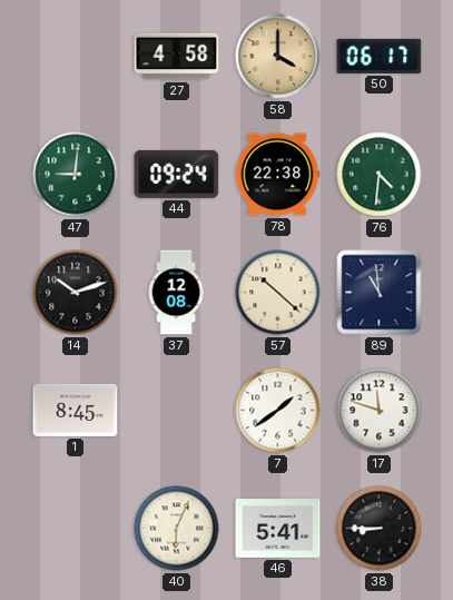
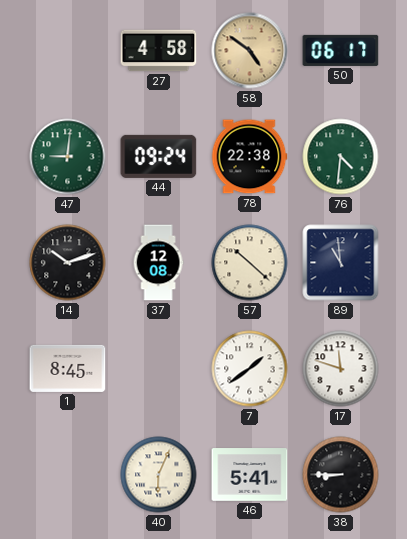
58: 4:00 -> 4:51
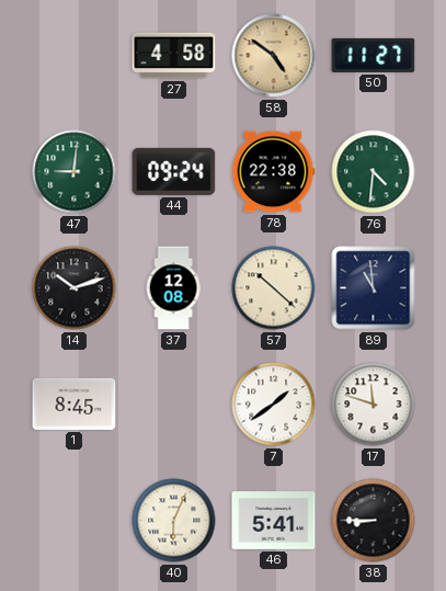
50: 06:17 -> 11:27
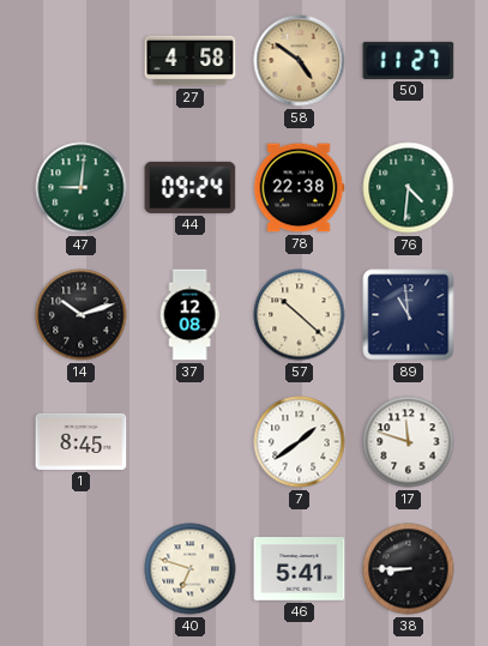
40: 6:04 -> 6:48
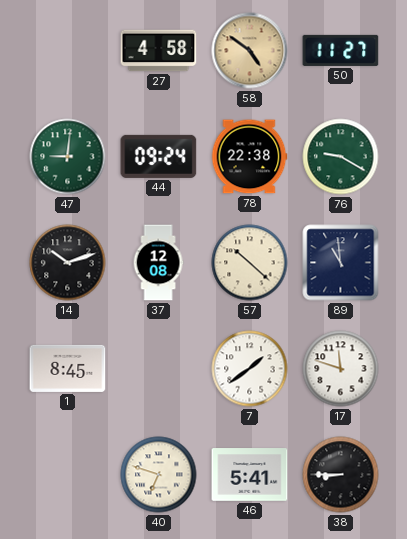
76: 4:31 -> 9:20
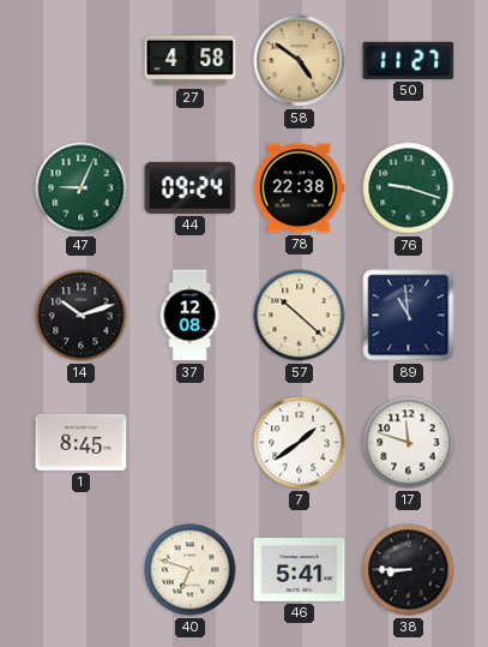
47: 9:01 -> 9:04
76: 9:20 -> 9:18
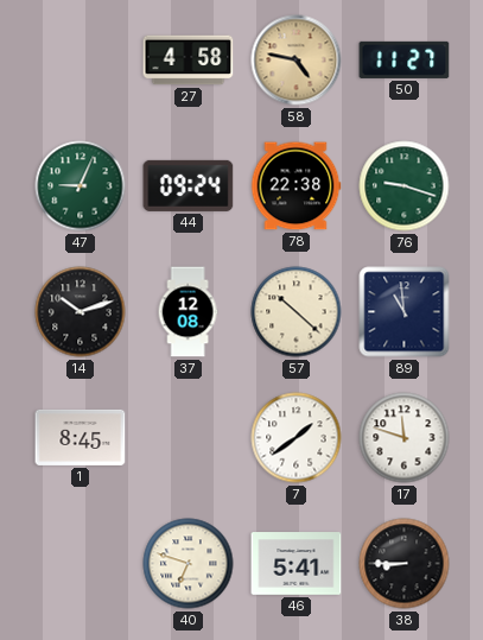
58: 4:51 -> 4:47
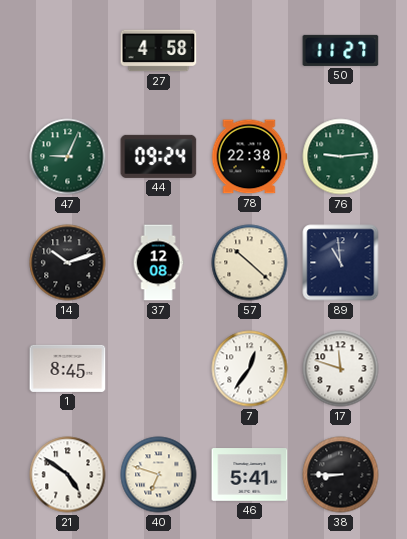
58: 4:47 -> none
76: 9:18 -> 9:14
7: 1:39 -> 12:36
21: none -> 4:51
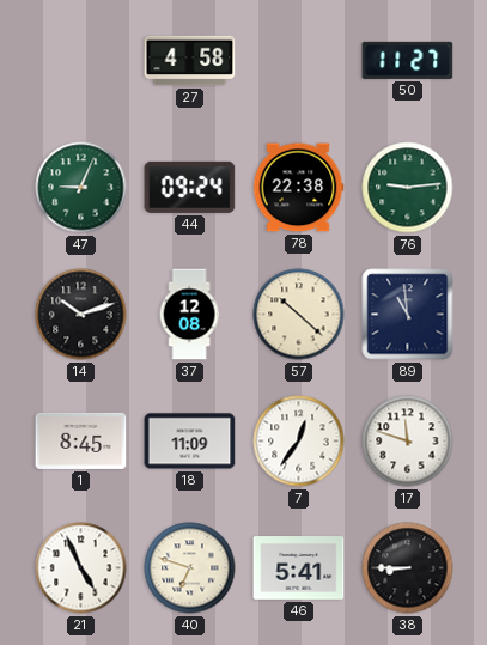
18: none -> 11:09
21: 4:51 -> 4:56
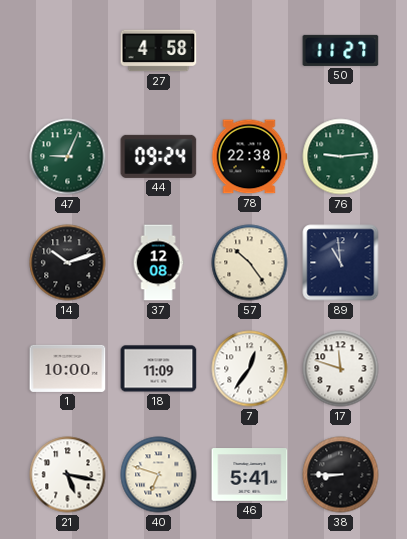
57: 10:22 -> 10:24
1: 8:45 -> 10:00
21: 4:56 -> 5:17
